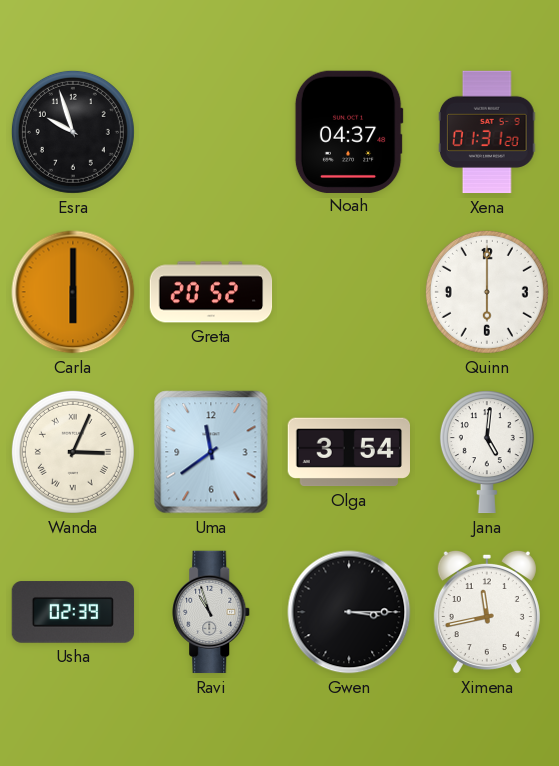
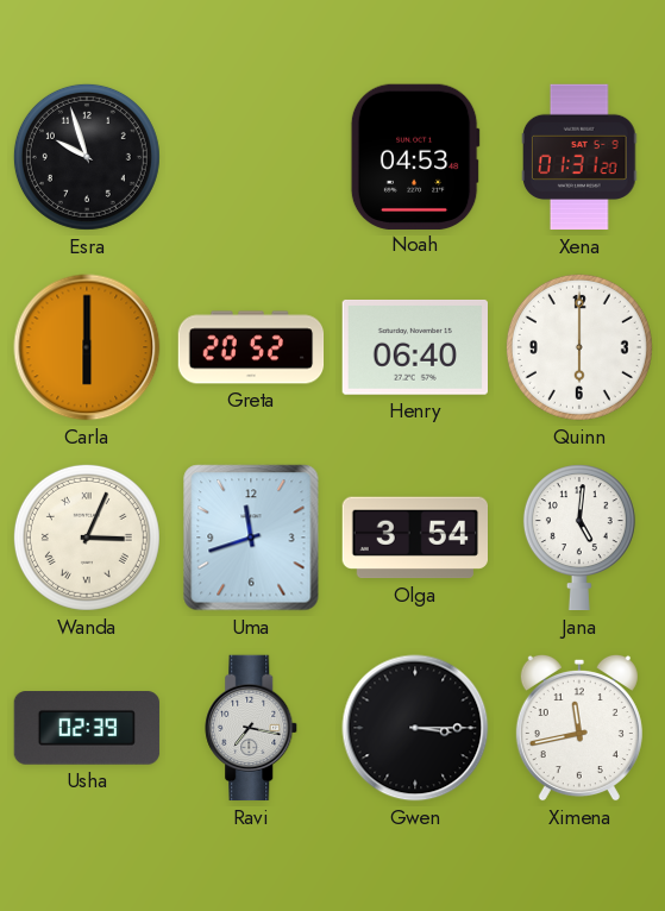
Noah: 04:37 -> 04:53
Henry: none -> 06:40
Uma: 11:39 -> 11:42
Ravi: 10:57 -> 7:17
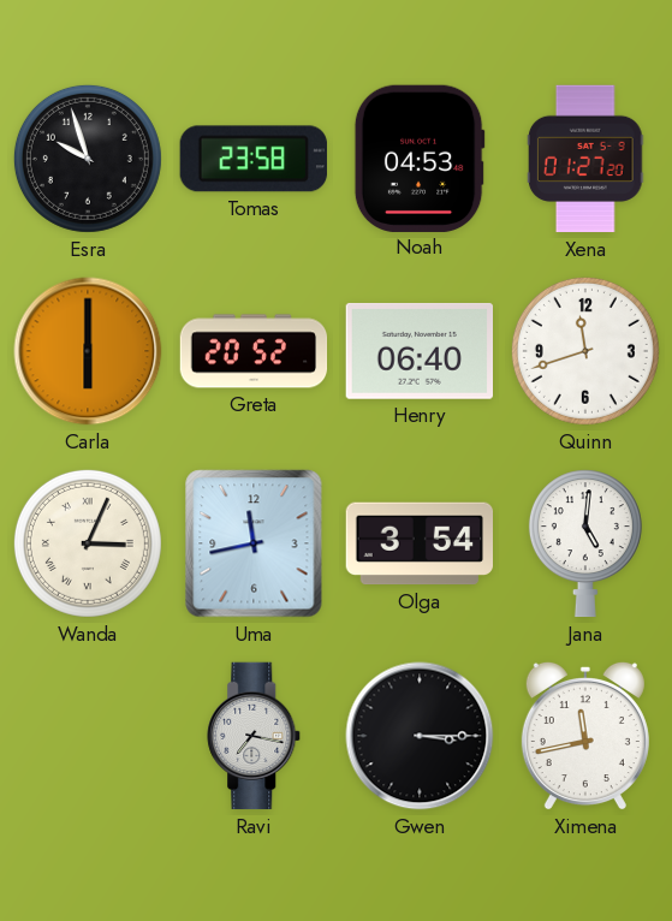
Tomas: none -> 23:58
Xena: 01:31 -> 01:27
Quinn: 6:00 -> 11:42
Uma: 11:42 -> 11:43
Usha: 02:39 -> none
